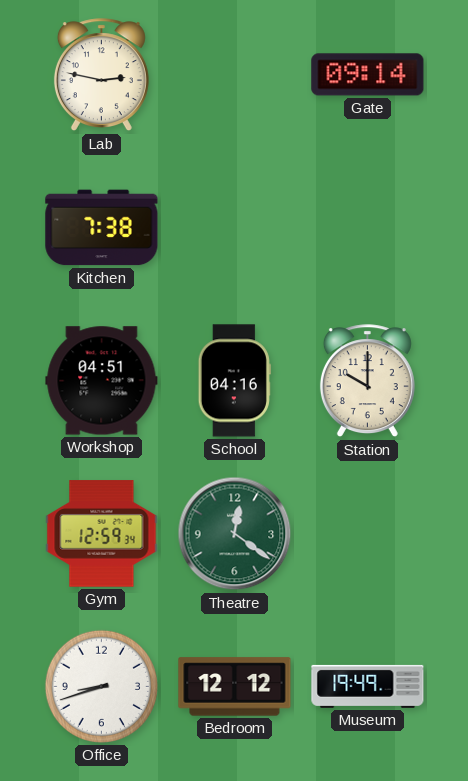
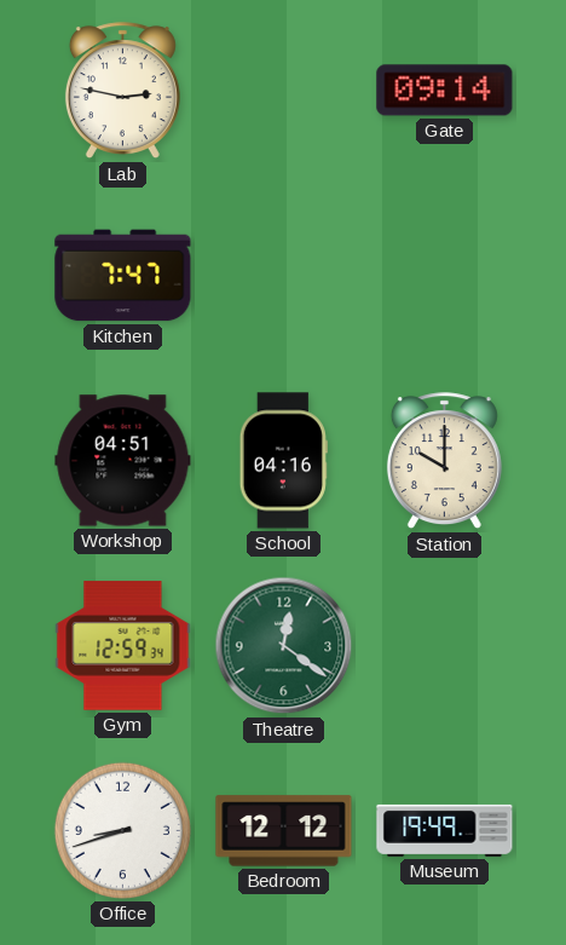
Kitchen: 7:38 -> 7:47
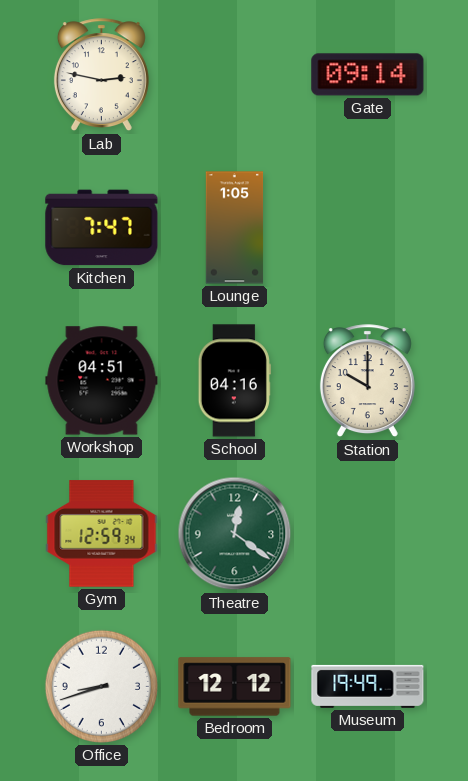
Lounge: none -> 1:05
